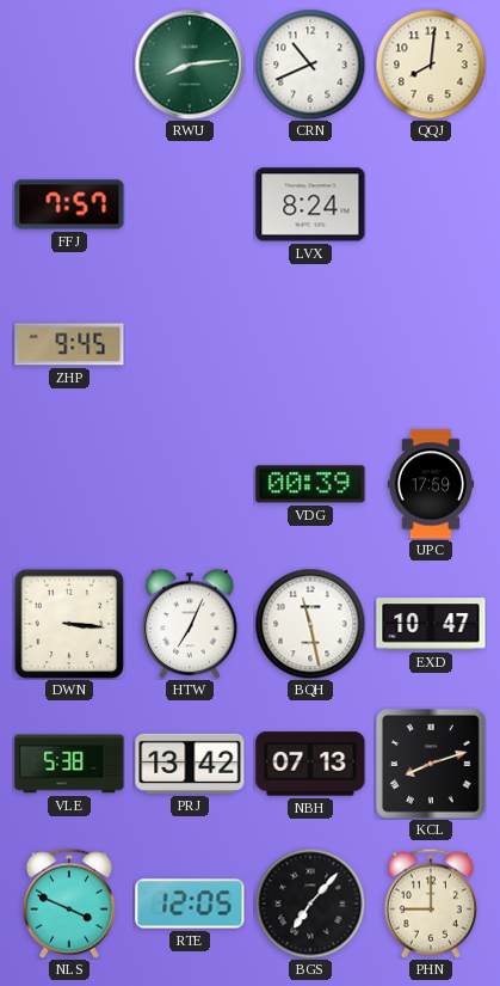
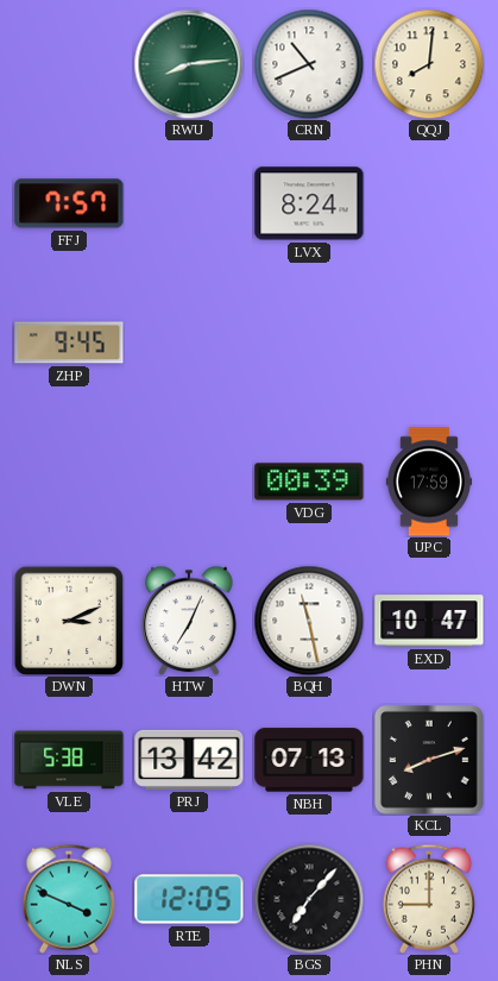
DWN: 3:16 -> 3:11
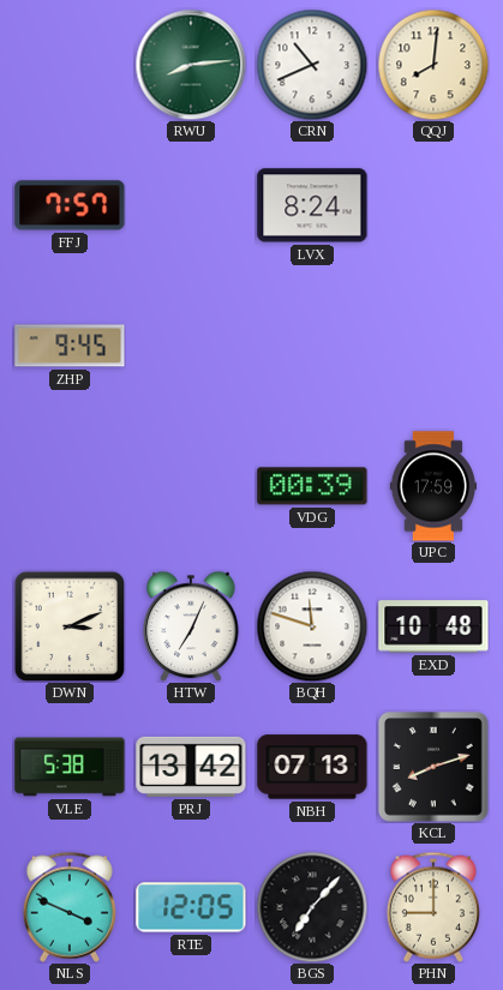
BQH: 11:28 -> 11:48
EXD: 10:47 -> 10:48
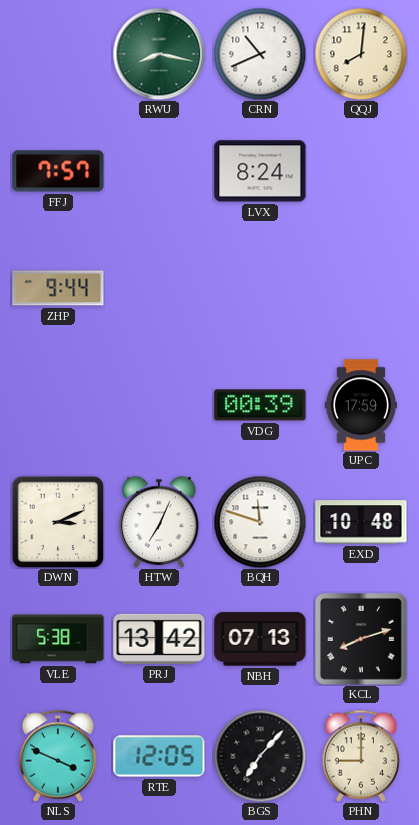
RWU: 8:14 -> 8:17
ZHP: 9:45 -> 9:44
